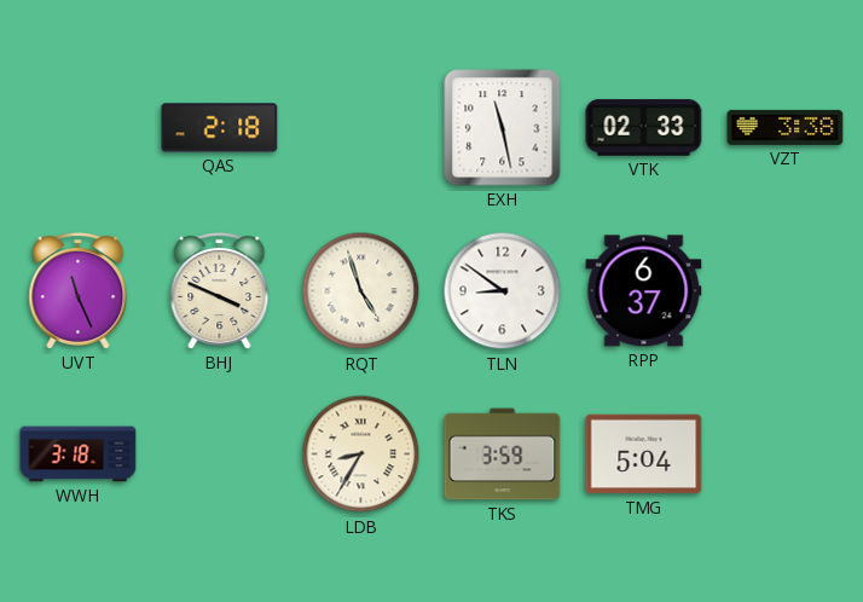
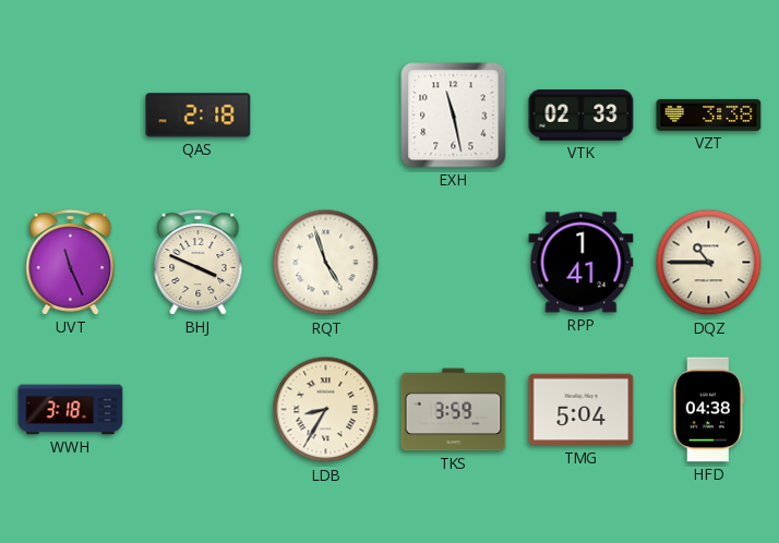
TLN: 8:51 -> none
RPP: 6:37 -> 1:41
DQZ: none -> 10:45
HFD: none -> 04:38
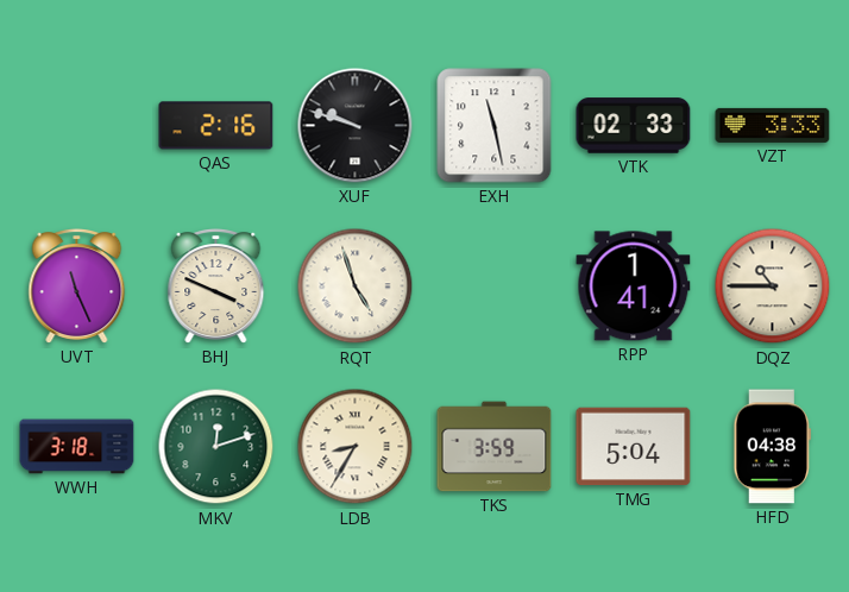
QAS: 2:18 -> 2:16
XUF: none -> 9:48
VZT: 3:38 -> 3:33
MKV: none -> 12:12
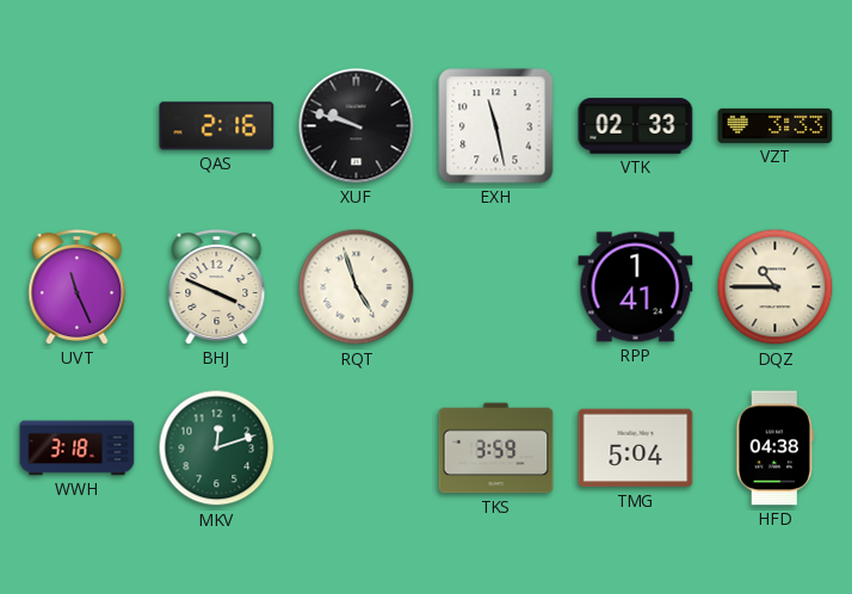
LDB: 8:35 -> none
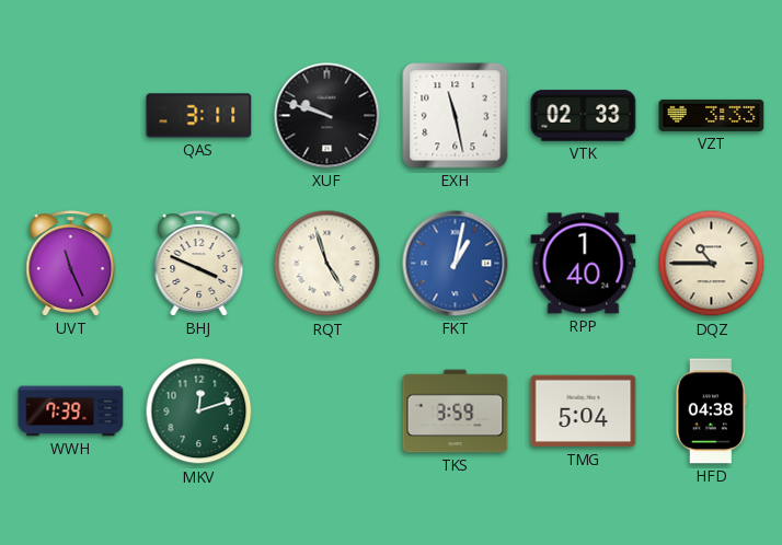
QAS: 2:16 -> 3:11
FKT: none -> 1:02
RPP: 1:41 -> 1:40
WWH: 3:18 -> 7:39
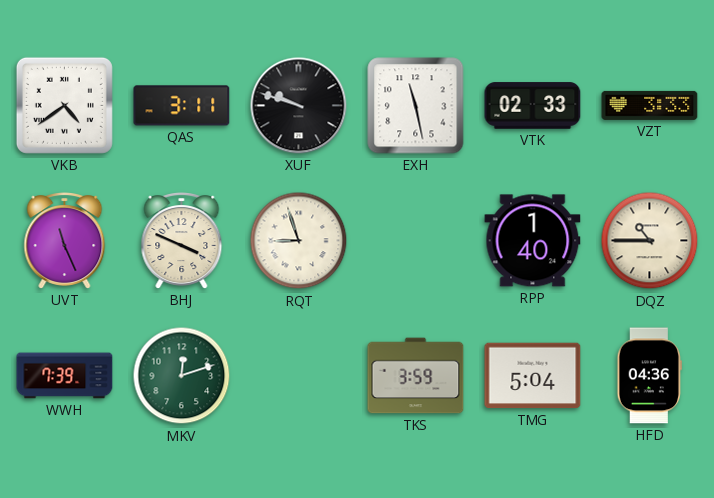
VKB: none -> 4:39
RQT: 4:57 -> 8:57
FKT: 1:02 -> none
HFD: 04:38 -> 04:36
